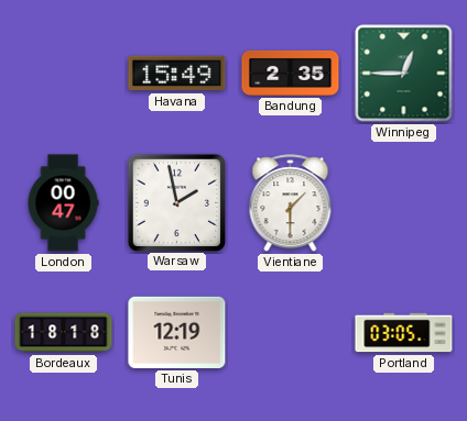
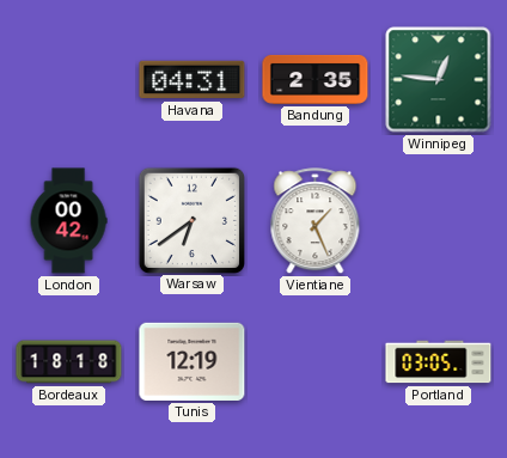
Havana: 15:49 -> 04:31
Winnipeg: 12:45 -> 12:46
London: 00:47 -> 00:42
Warsaw: 1:58 -> 6:39
Vientiane: 1:30 -> 1:26
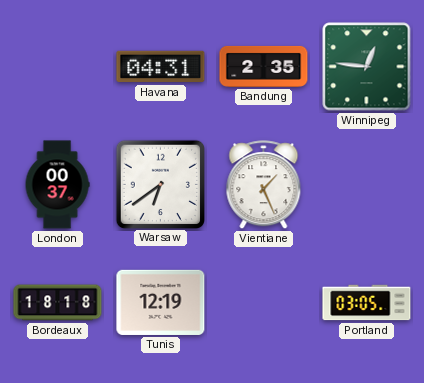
London: 00:42 -> 00:37
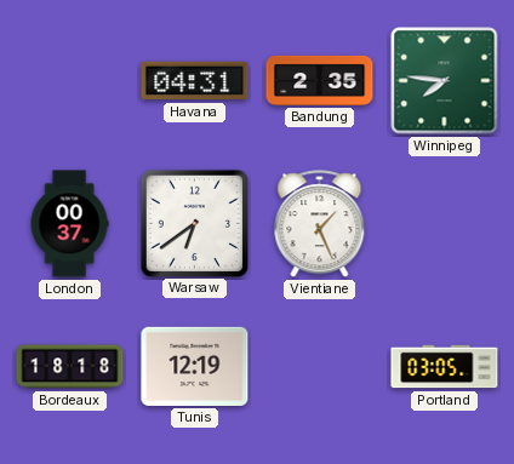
Winnipeg: 12:46 -> 7:46
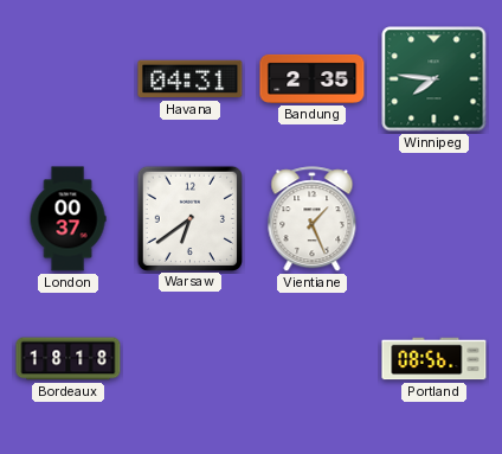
Tunis: 12:19 -> none
Portland: 03:05 -> 08:56
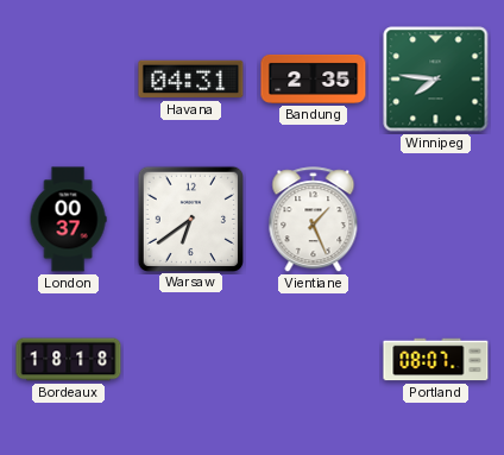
Portland: 08:56 -> 08:07
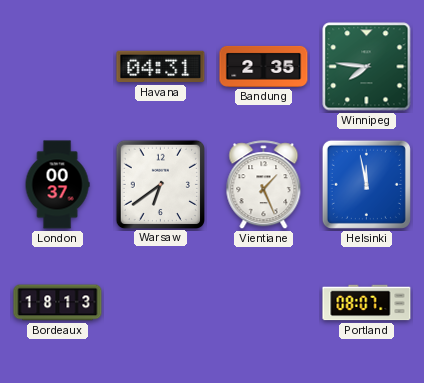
Helsinki: none -> 11:58
Bordeaux: 18:18 -> 18:13
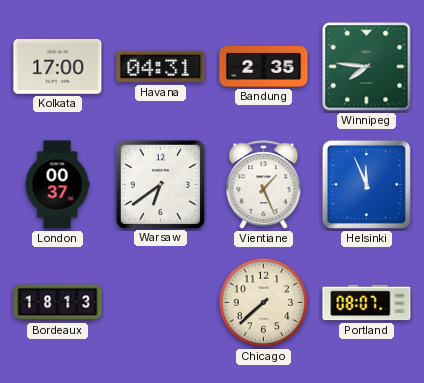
Kolkata: none -> 17:00
Helsinki: 11:58 -> 11:56
Chicago: none -> 7:38
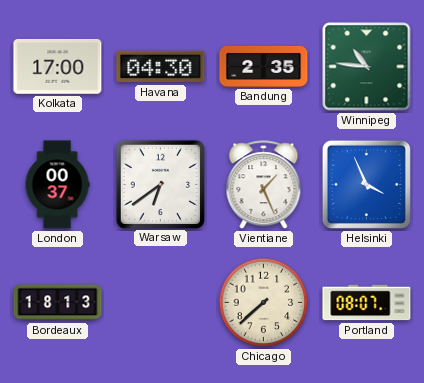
Havana: 04:31 -> 04:30
Winnipeg: 7:46 -> 10:46
Helsinki: 11:56 -> 3:56
